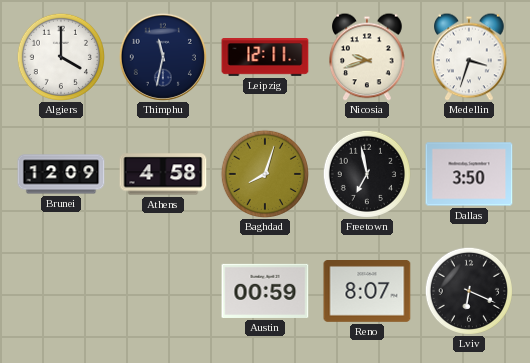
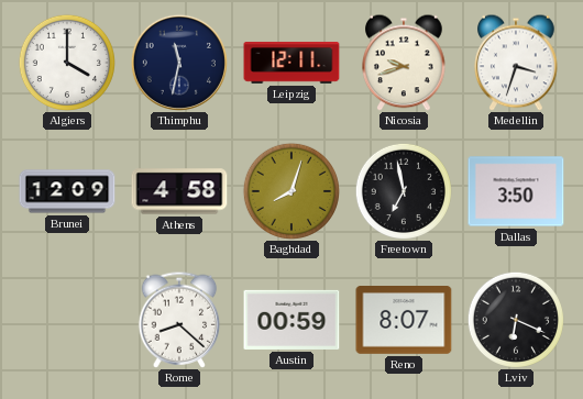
Rome: none -> 8:22
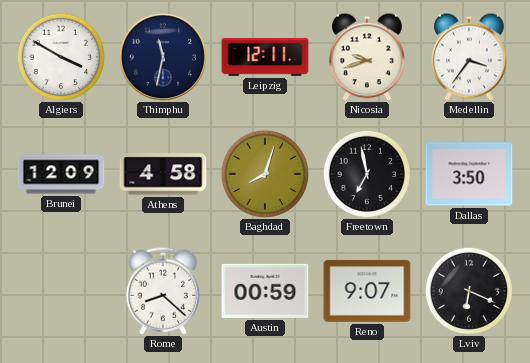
Algiers: 4:00 -> 3:50
Medellin: 3:33 -> 3:36
Reno: 8:07 -> 9:07
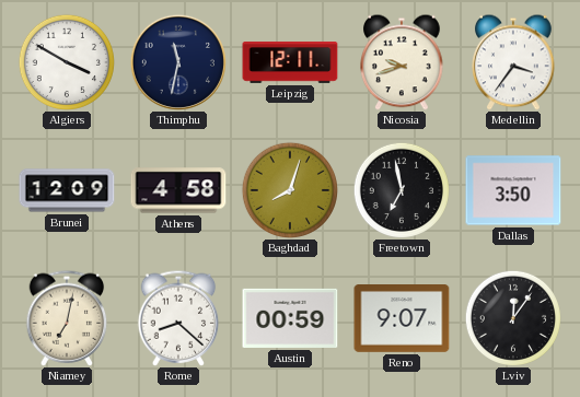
Niamey: none -> 7:02
Lviv: 6:19 -> 12:06
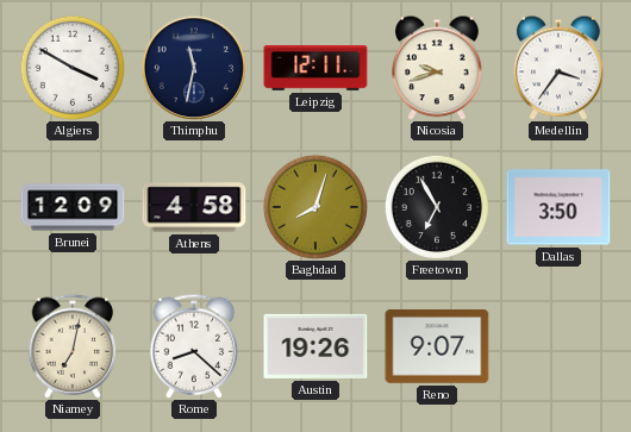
Freetown: 6:58 -> 6:55
Austin: 00:59 -> 19:26
Lviv: 12:06 -> none
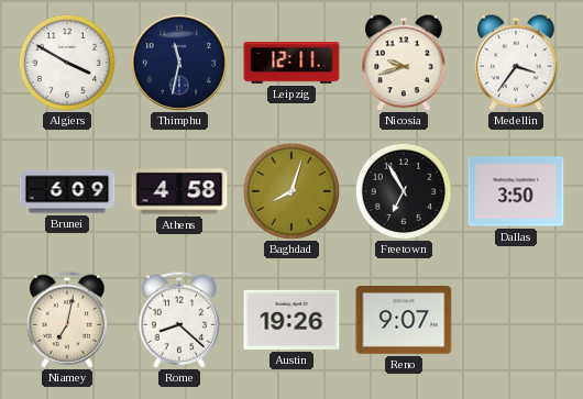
Brunei: 12:09 -> 6:09
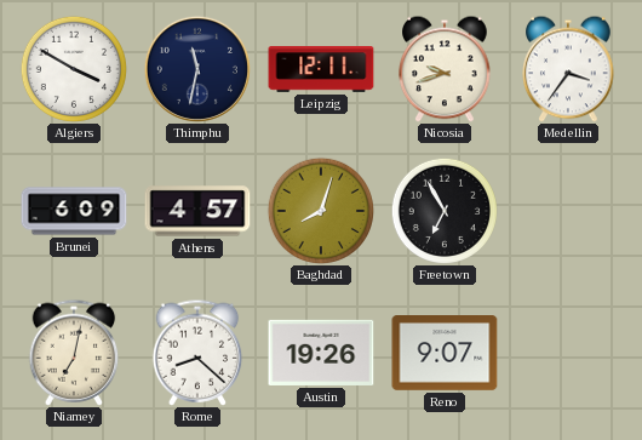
Athens: 4:58 -> 4:57
Dallas: 3:50 -> none
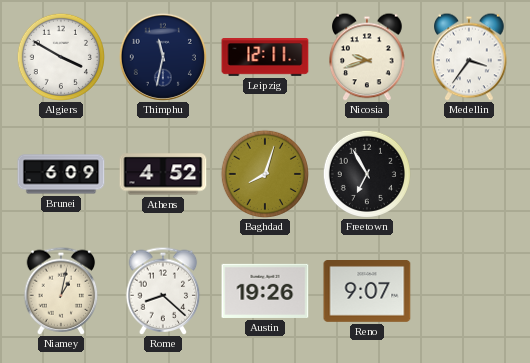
Athens: 4:57 -> 4:52
Niamey: 7:02 -> 1:02
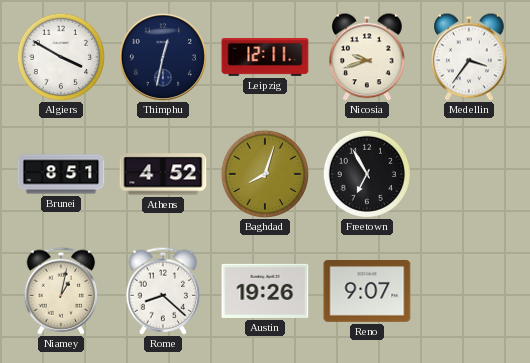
Thimphu: 11:32 -> 12:32
Brunei: 6:09 -> 8:51
